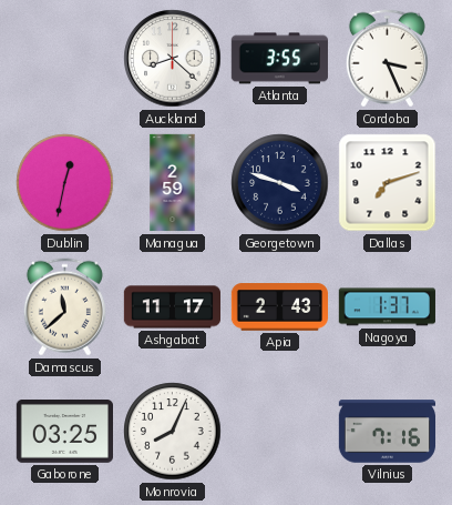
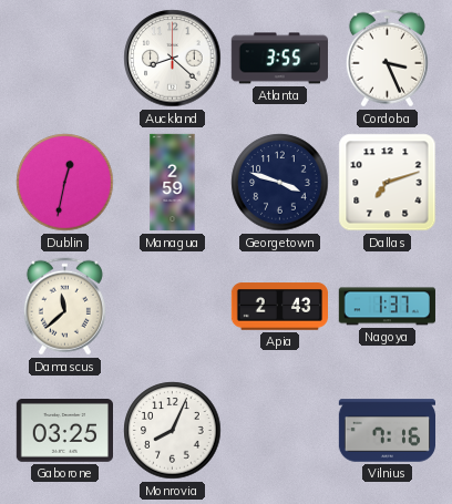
Ashgabat: 11:17 -> none
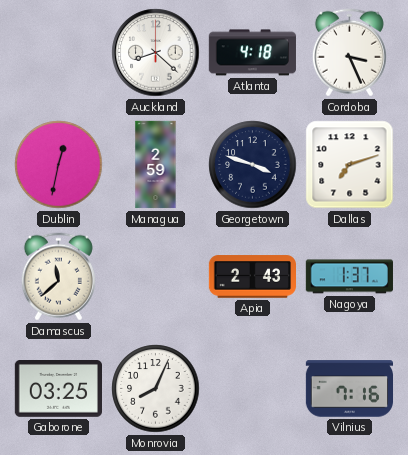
Atlanta: 3:55 -> 4:18
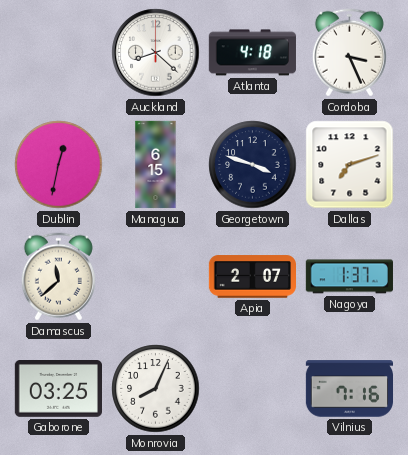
Managua: 2:59 -> 6:15
Apia: 2:43 -> 2:07
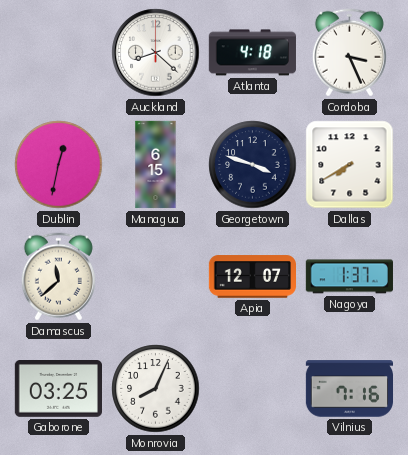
Dallas: 7:12 -> 7:40
Apia: 2:07 -> 12:07
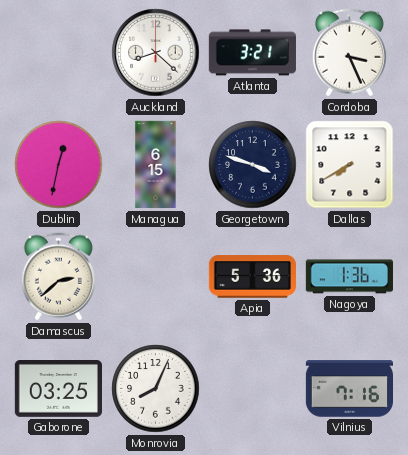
Atlanta: 4:18 -> 3:21
Damascus: 11:38 -> 2:38
Apia: 12:07 -> 5:36
Nagoya: 1:37 -> 1:36
